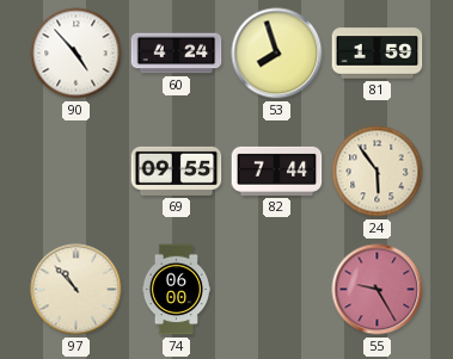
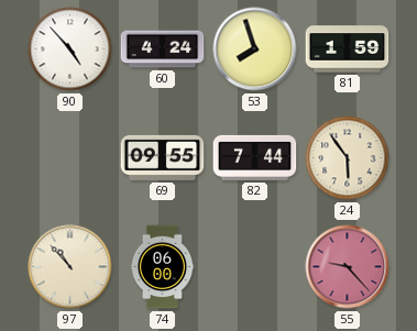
55: 9:25 -> 9:23
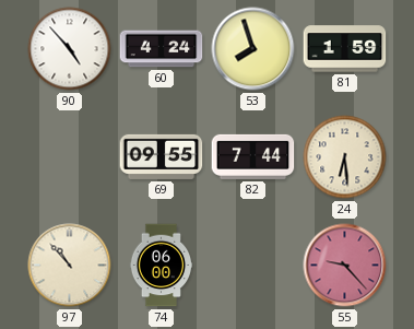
24: 5:54 -> 6:29
